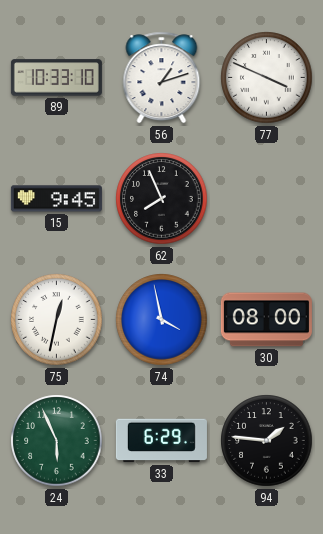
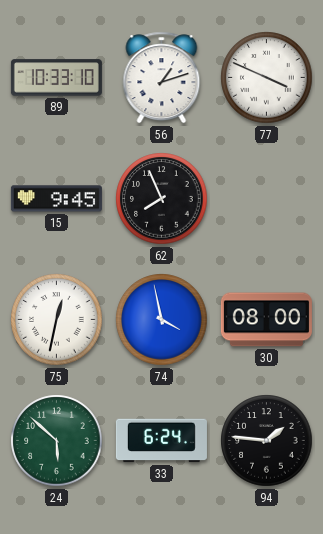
24: 5:56 -> 5:52
33: 6:29 -> 6:24
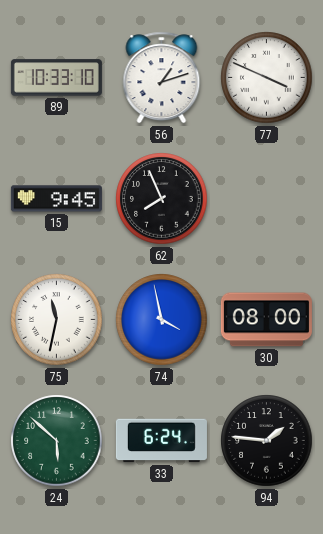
75: 12:32 -> 11:32
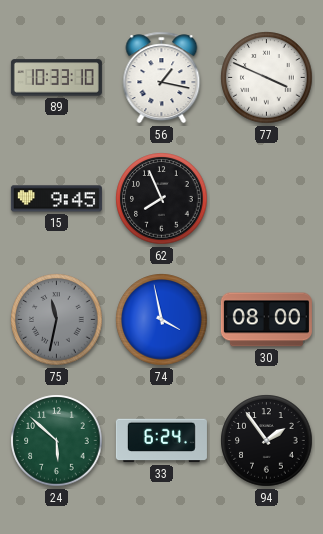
56: 1:12 -> 1:17
75 dial: white -> grey
94: 1:46 -> 1:54
